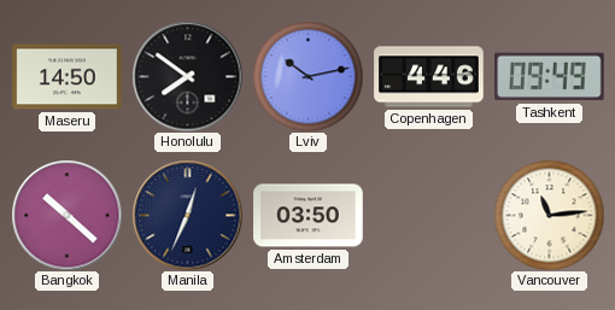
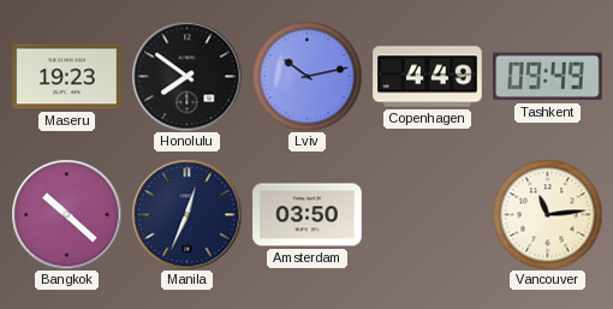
Maseru: 14:50 -> 19:23
Copenhagen: 4:46 -> 4:49
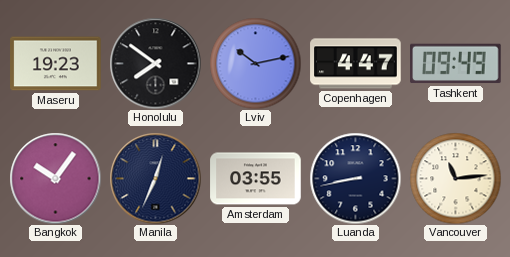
Copenhagen: 4:49 -> 4:47
Bangkok: 10:22 -> 10:06
Amsterdam: 03:50 -> 03:55
Luanda: none -> 8:43
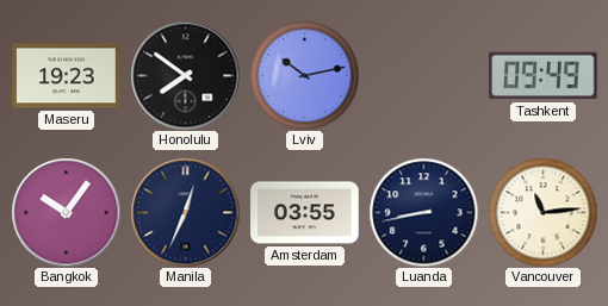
Copenhagen: 4:47 -> none
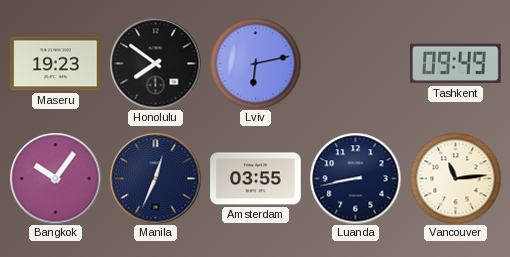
Lviv: 10:13 -> 6:13
